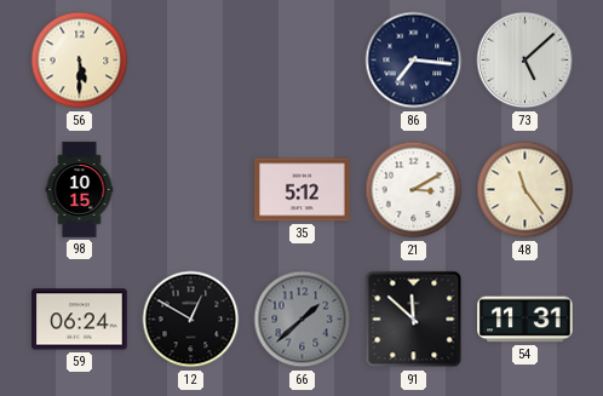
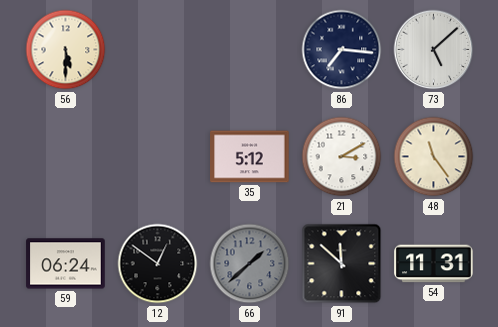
98: 10:15 -> none
12: 12:50 -> 12:51
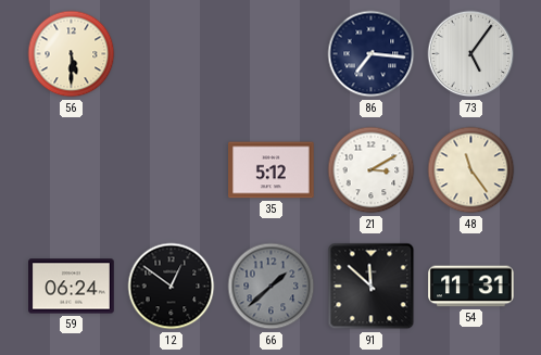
73: 5:08 -> 5:06
